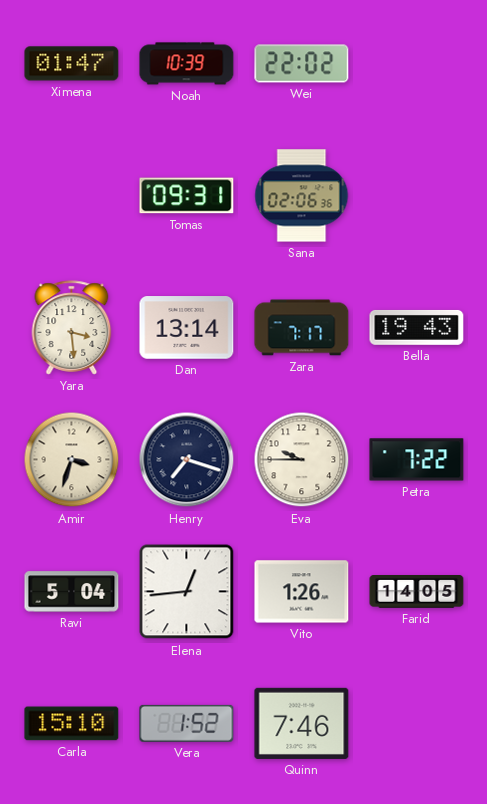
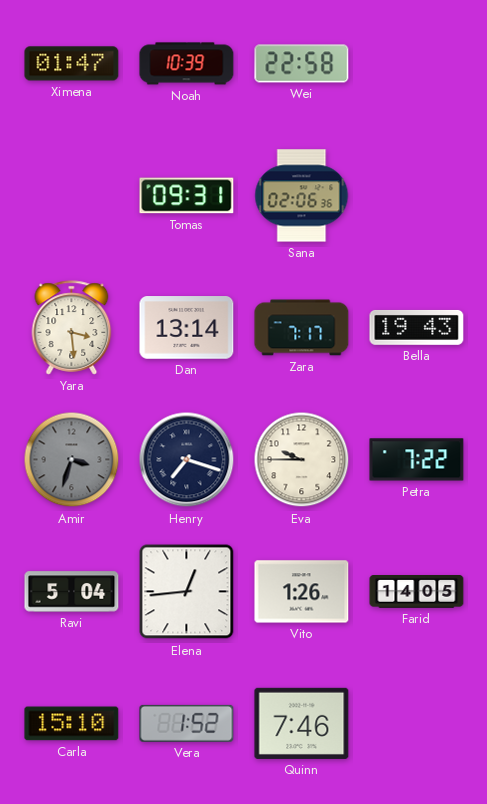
Wei: 22:02 -> 22:58
Amir dial: cream -> grey
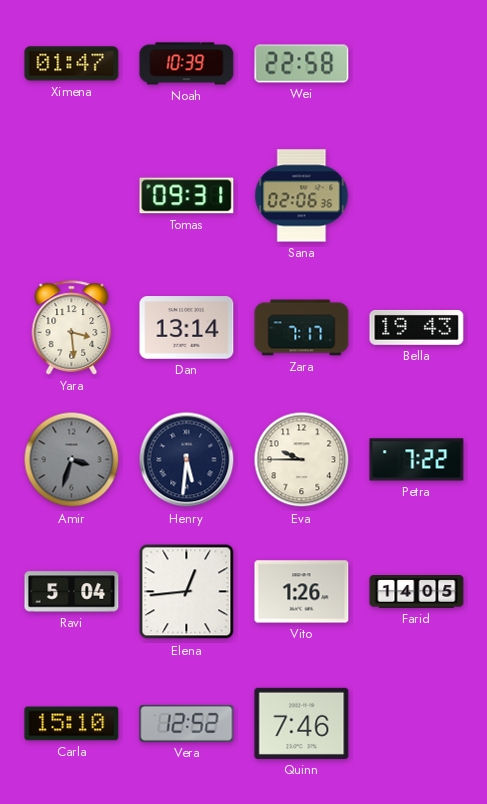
Henry: 7:18 -> 5:31
Vera: 1:52 -> 12:52
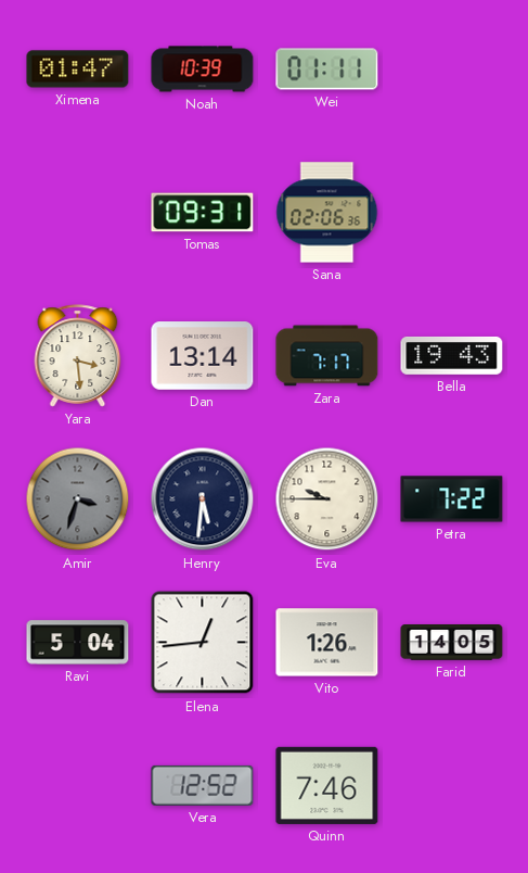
Wei: 22:58 -> 01:11
Carla: 15:10 -> none
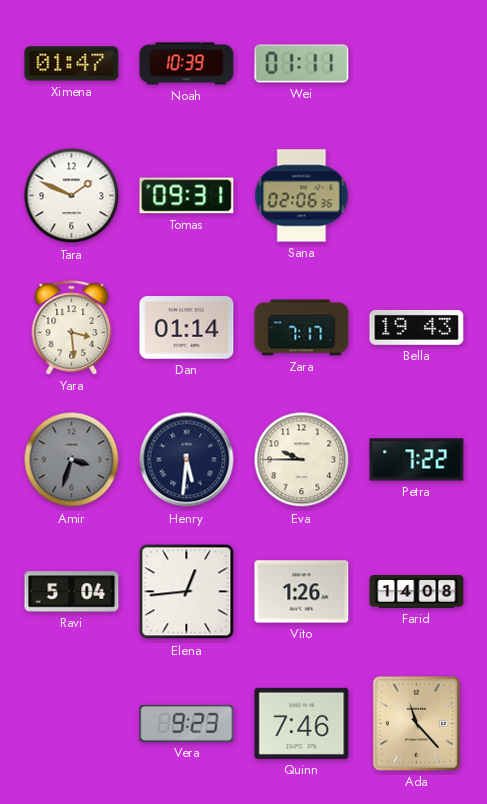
Tara: none -> 1:49
Dan: 13:14 -> 01:14
Farid: 14:05 -> 14:08
Vera: 12:52 -> 9:23
Ada: none -> 11:23
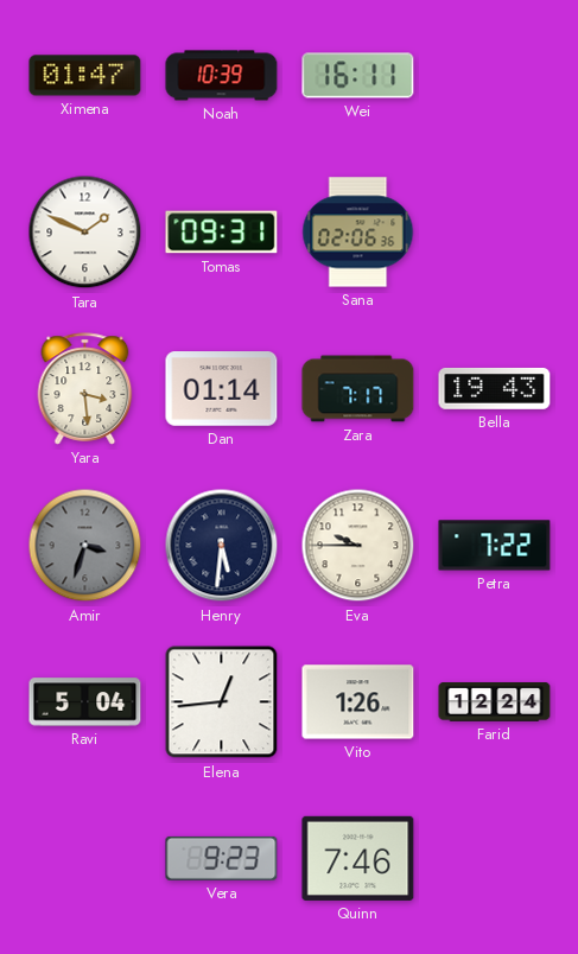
Wei: 01:11 -> 16:11
Farid: 14:08 -> 12:24
Ada: 11:23 -> none
